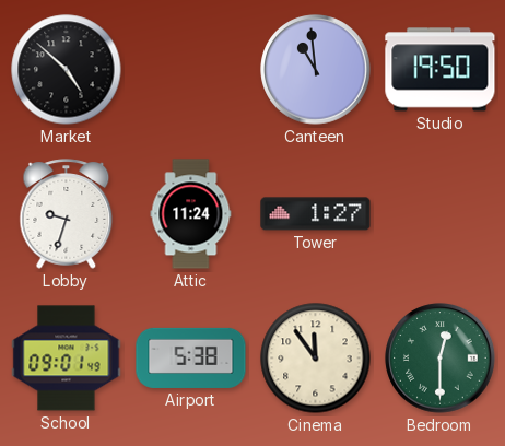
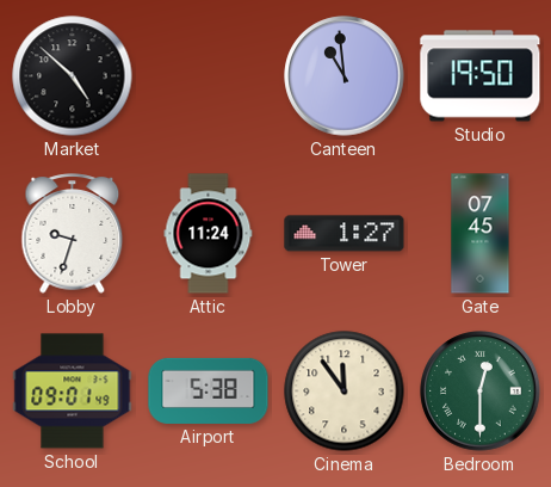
Gate: none -> 07:45
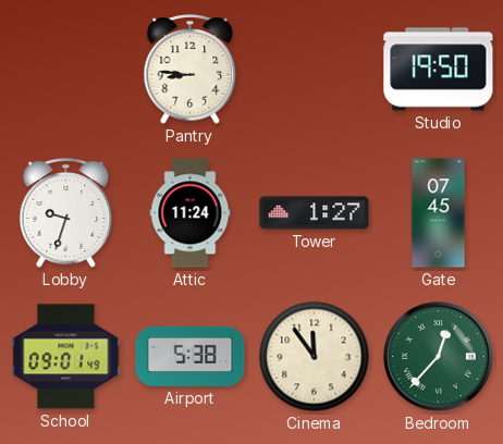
Market: 4:52 -> none
Pantry: none -> 8:46
Canteen: 10:59 -> none
Bedroom: 12:30 -> 12:37
